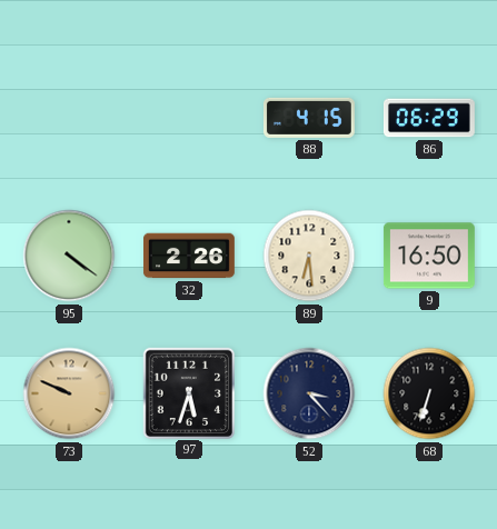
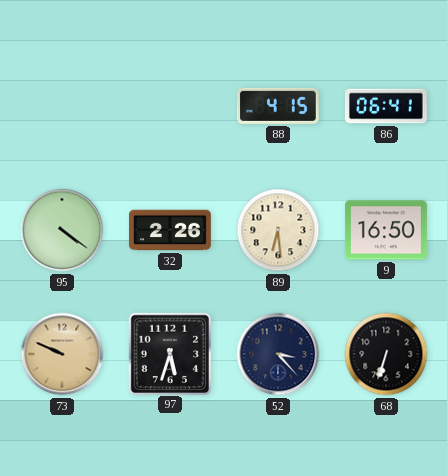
86: 06:29 -> 06:41
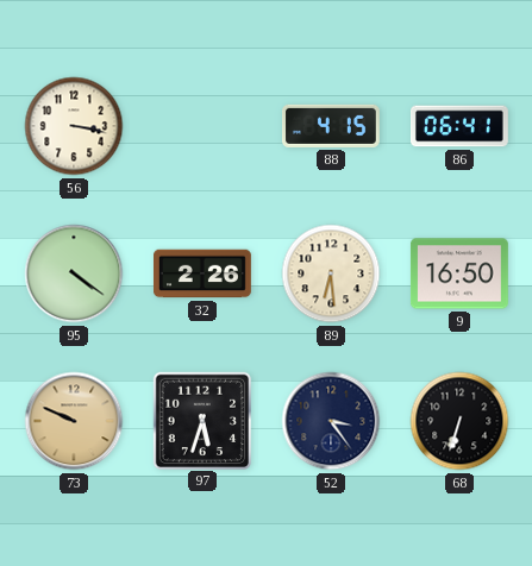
56: none -> 3:17
52: 3:23 -> 3:24
